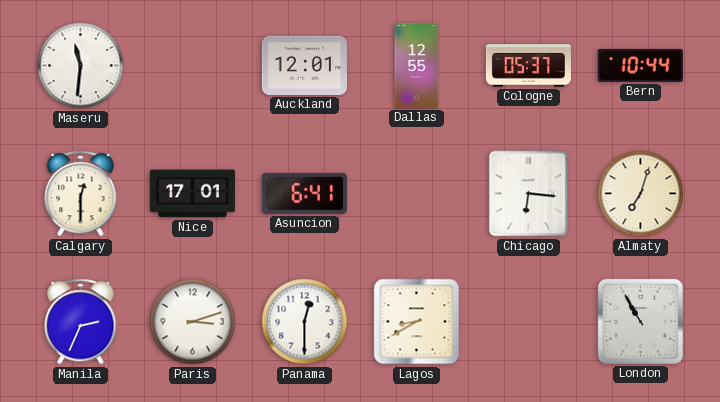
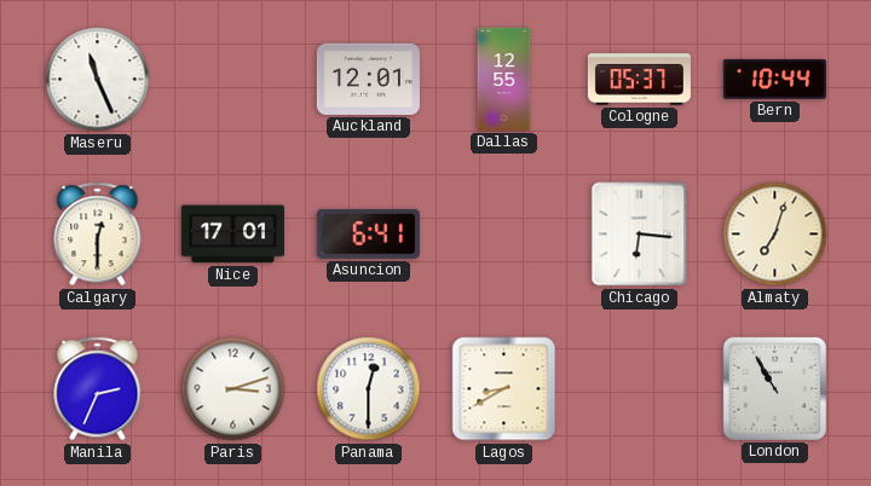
Maseru: 11:31 -> 11:26
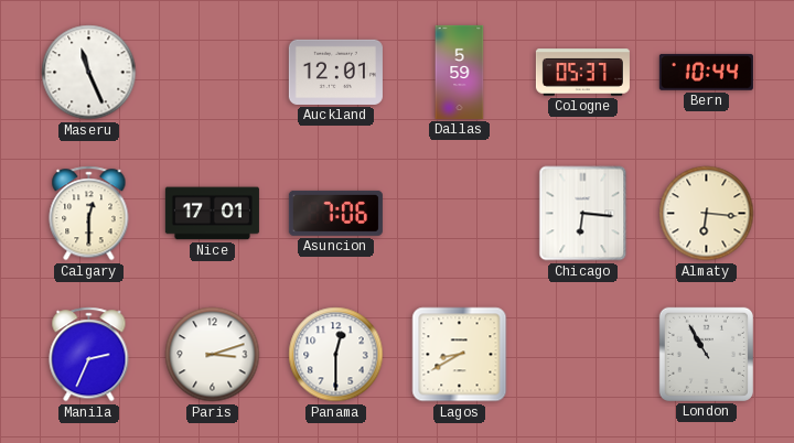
Dallas: 12:55 -> 5:59
Asuncion: 6:41 -> 7:06
Almaty: 7:03 -> 6:16
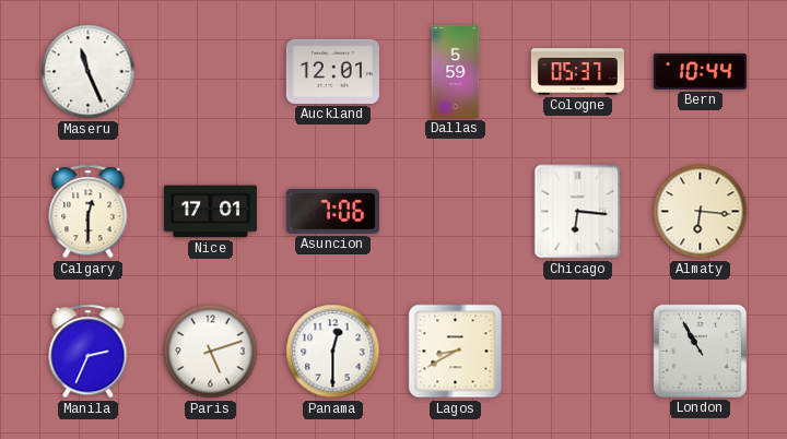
Paris: 3:12 -> 5:12
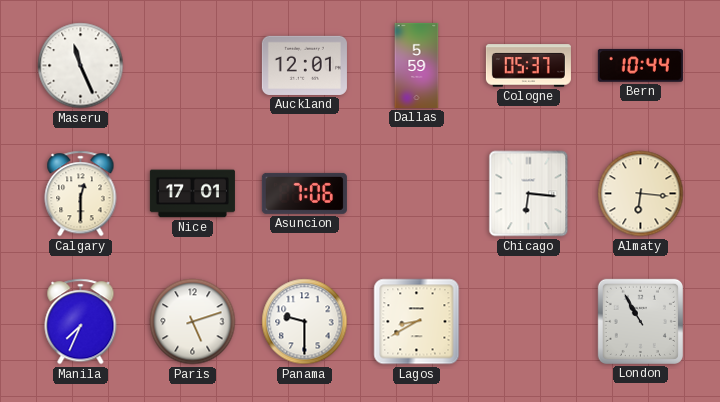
Manila: 2:34 -> 7:34
Panama: 12:30 -> 9:30
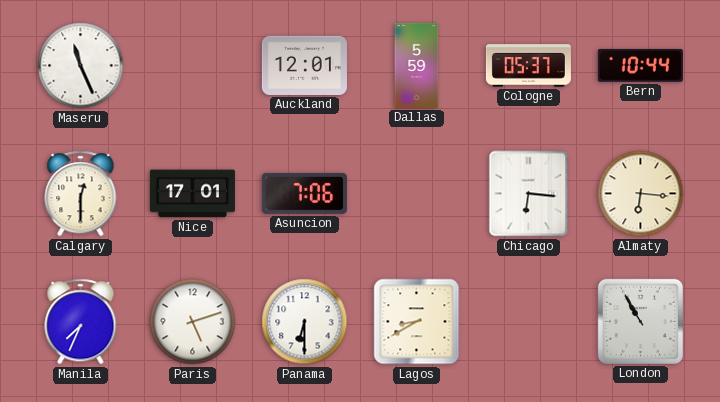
Panama: 9:30 -> 6:30
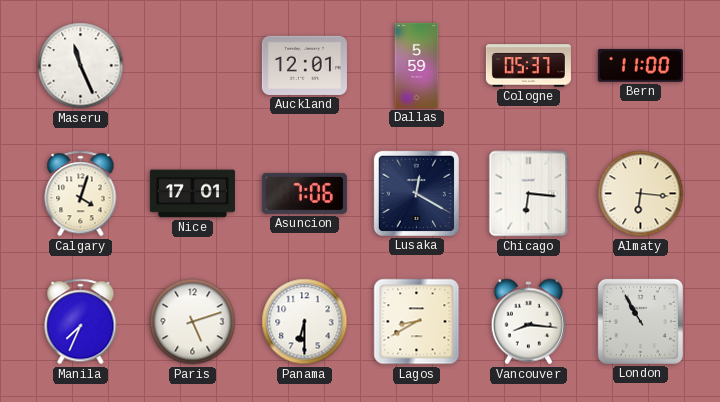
Bern: 10:44 -> 11:00
Calgary: 12:30 -> 4:03
Lusaka: none -> 12:20
Vancouver: none -> 8:16
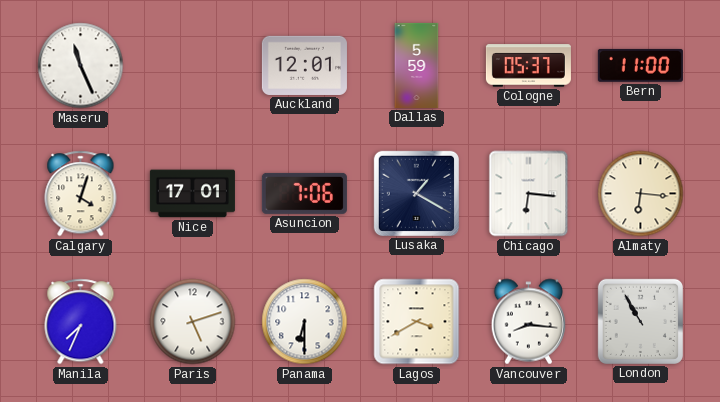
Lusaka: 12:20 -> 1:20
Lagos: 8:40 -> 3:40
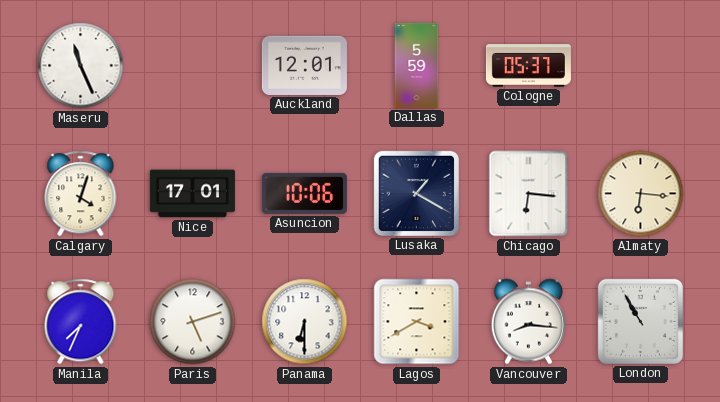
Bern: 11:00 -> none
Asuncion: 7:06 -> 10:06
